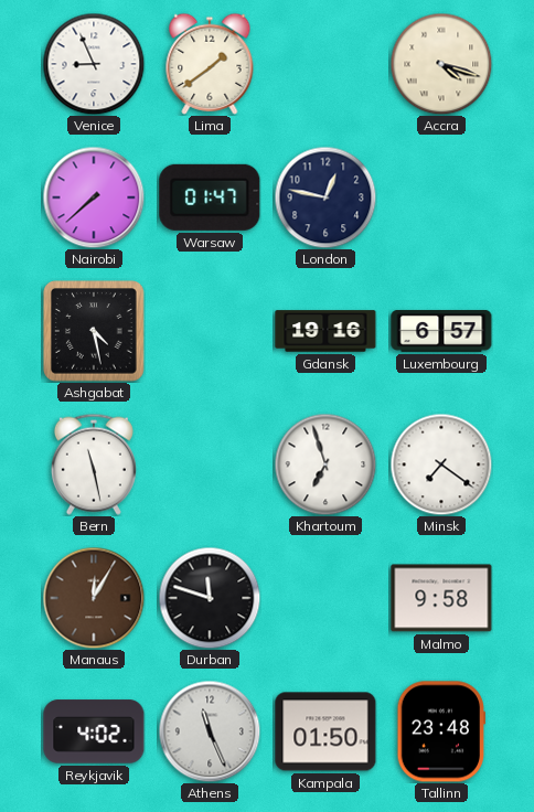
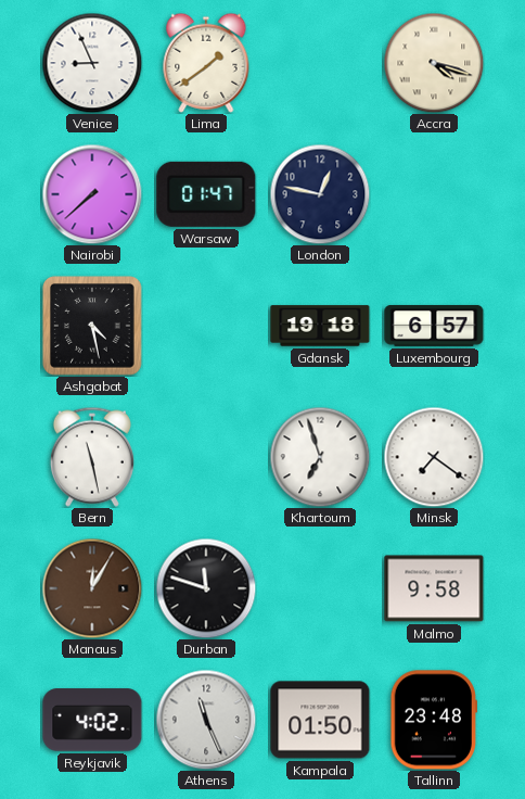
Gdansk: 19:16 -> 19:18
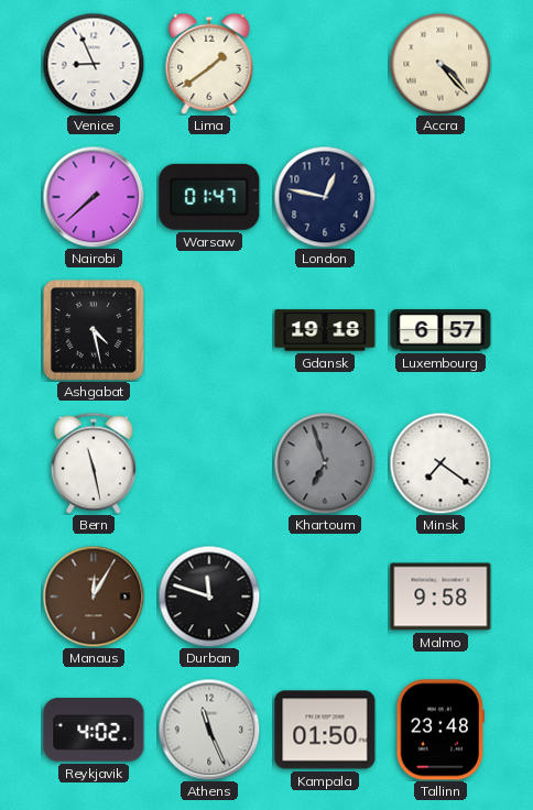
Accra: 4:18 -> 4:23
Khartoum dial: white -> grey
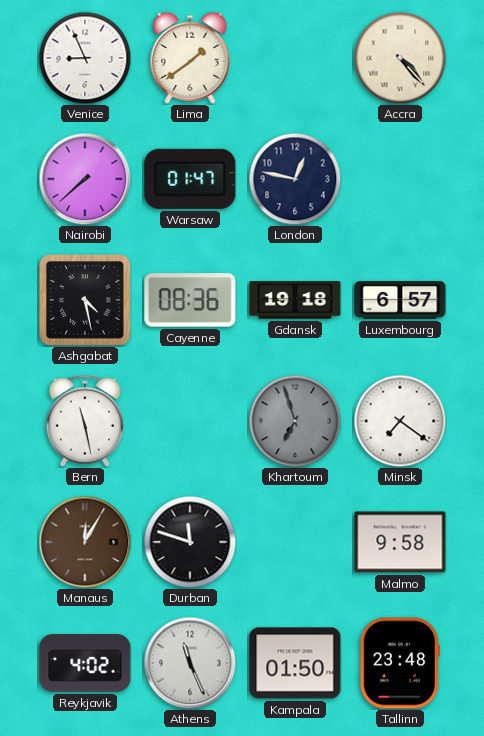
Cayenne: none -> 08:36
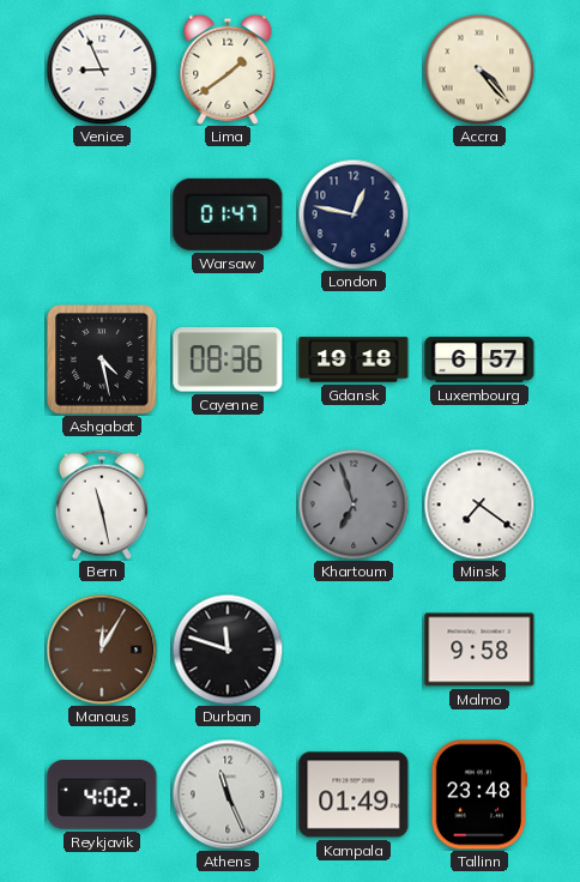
Nairobi: 7:38 -> none
Kampala: 01:50 -> 01:49
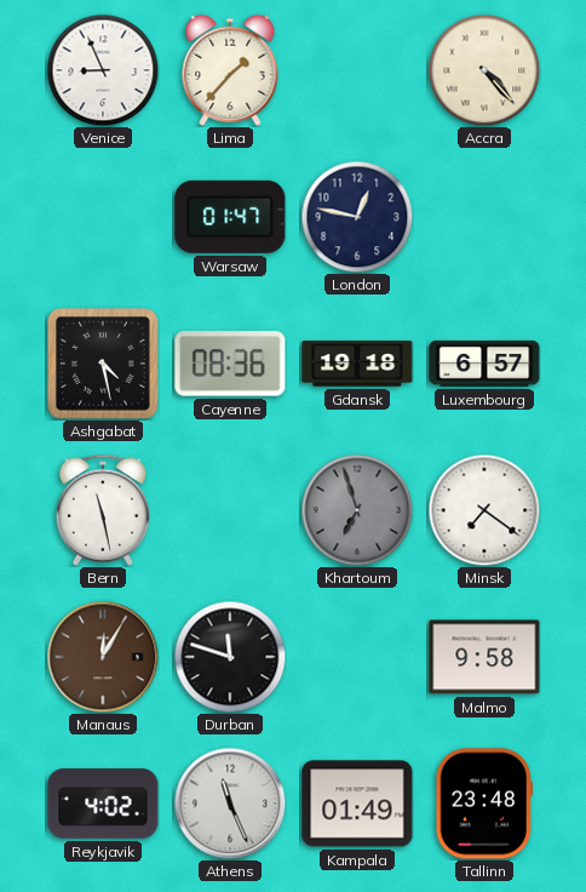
Lima: 1:39 -> 1:37
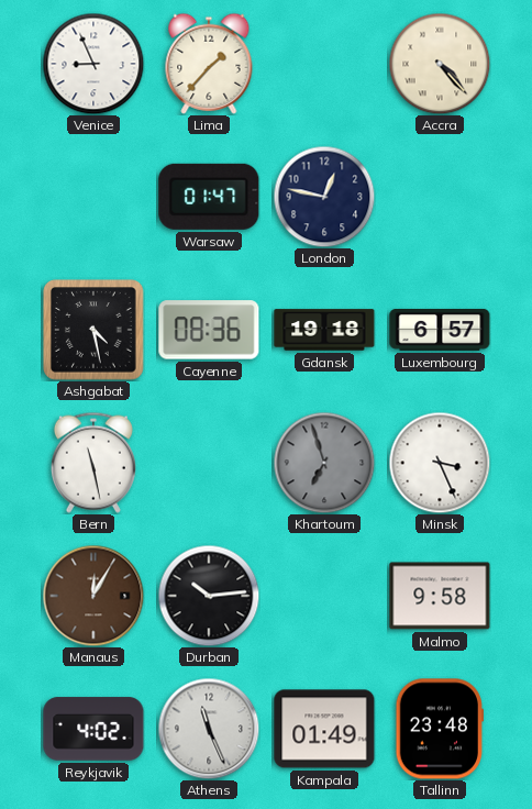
Minsk: 7:21 -> 3:26
Durban: 11:48 -> 10:14
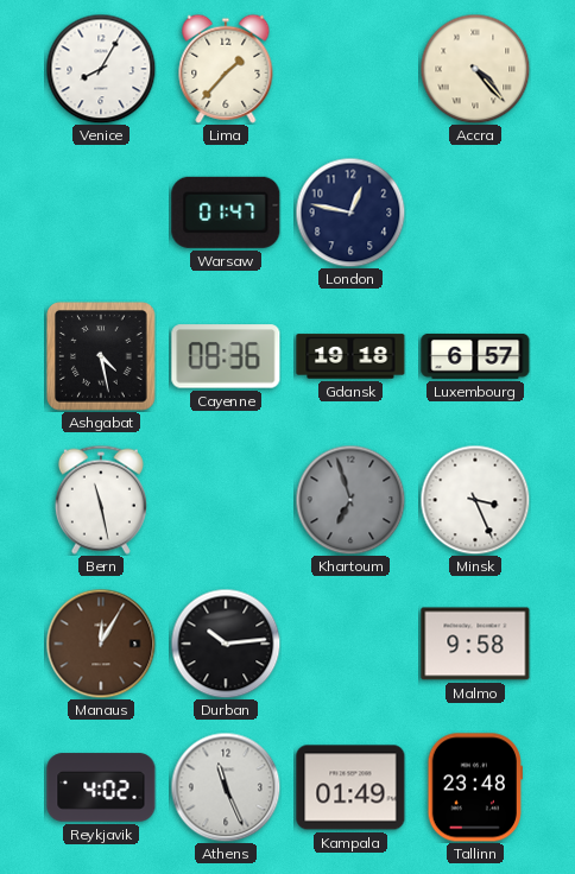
Venice: 8:56 -> 8:05
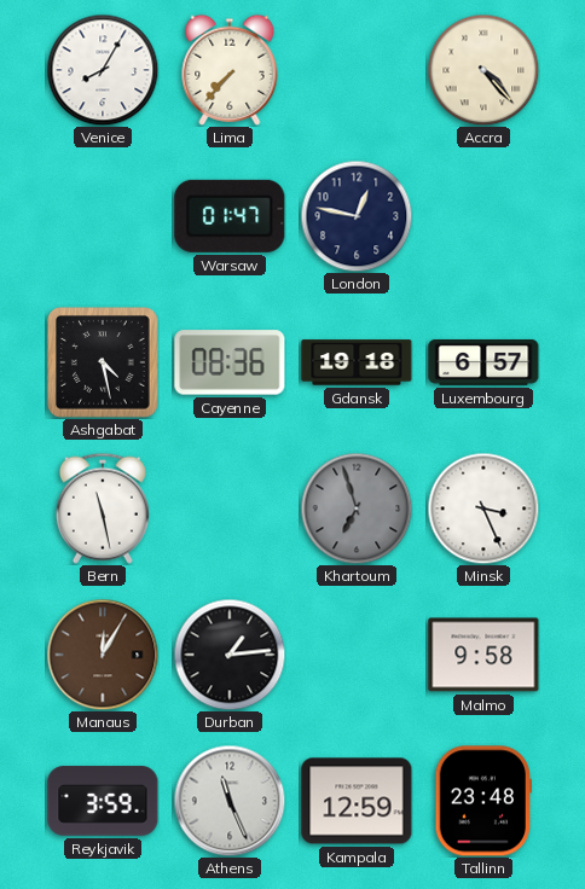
Lima: 1:37 -> 7:37
Durban: 10:14 -> 1:14
Reykjavik: 4:02 -> 3:59
Kampala: 01:49 -> 12:59
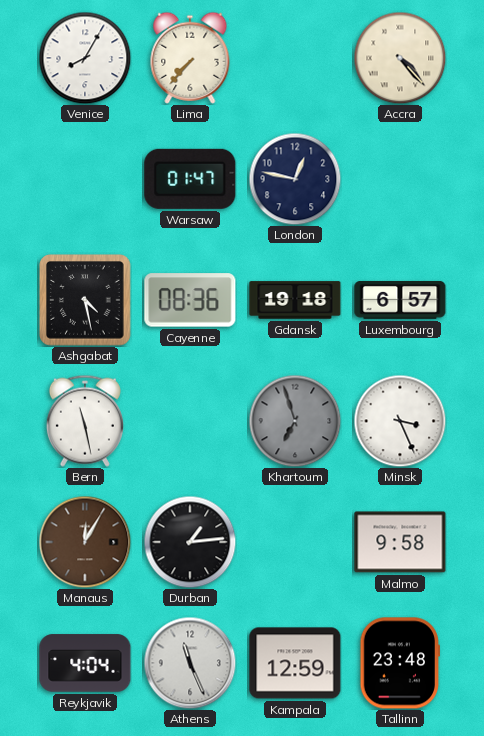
Reykjavik: 3:59 -> 4:04
